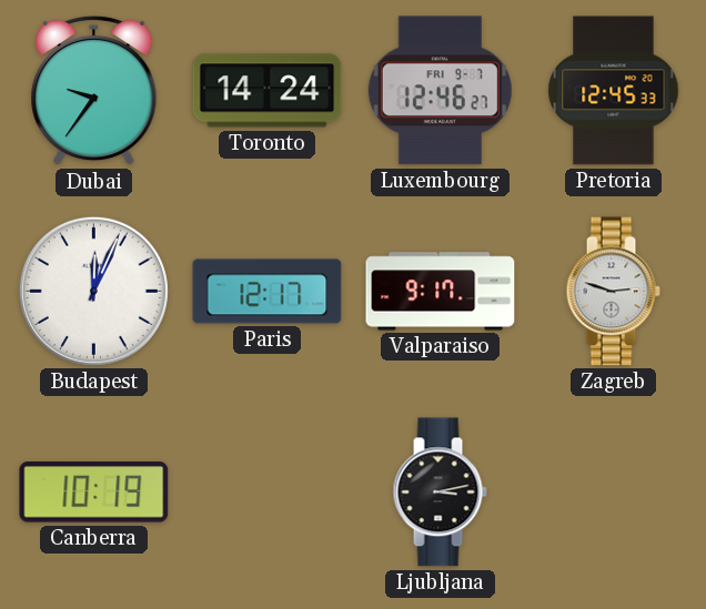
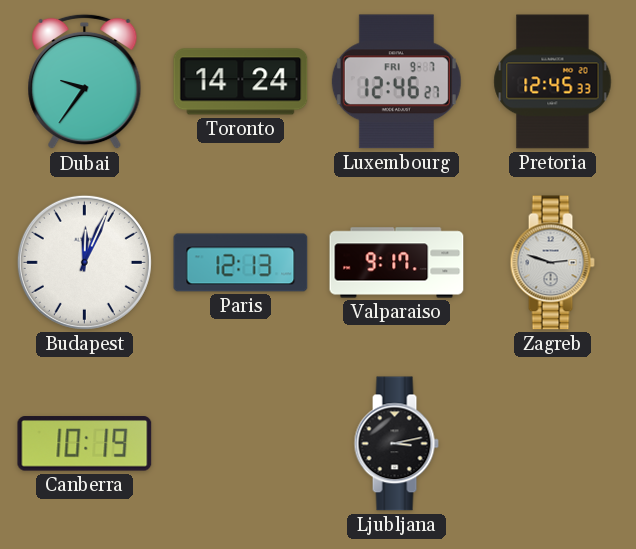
Paris: 12:17 -> 12:13
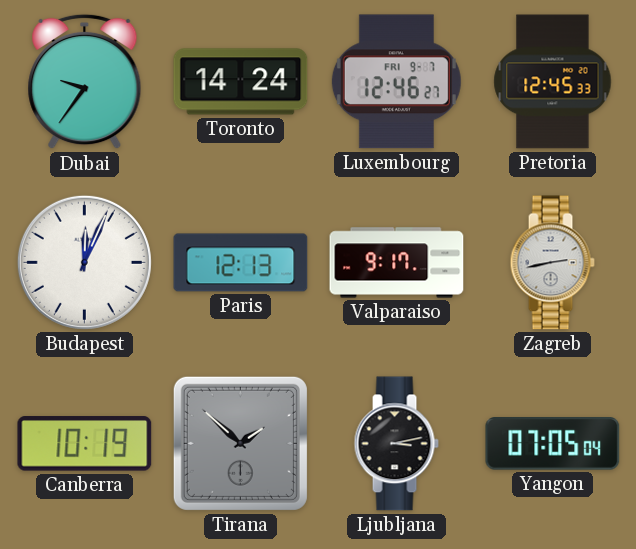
Zagreb: 2:48 -> 2:43
Tirana: none -> 1:52
Yangon: none -> 07:05
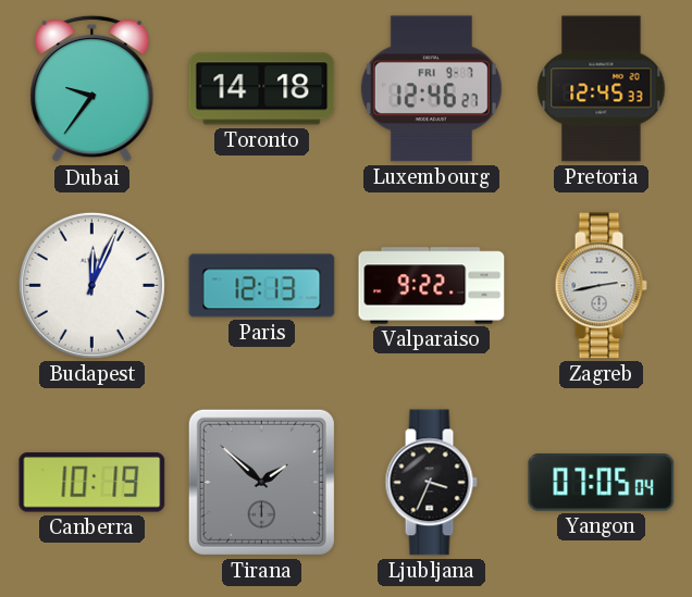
Toronto: 14:24 -> 14:18
Valparaiso: 9:17 -> 9:22
Ljubljana: 3:13 -> 3:34
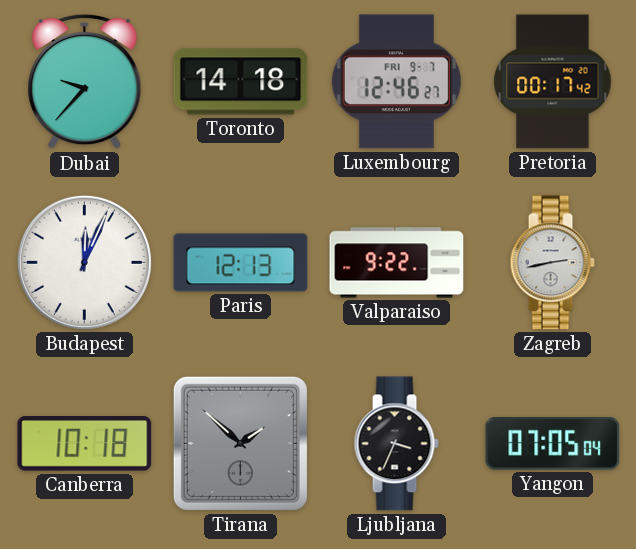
Dubai: 9:36 -> 9:37
Pretoria: 12:45 -> 00:17
Canberra: 10:19 -> 10:18
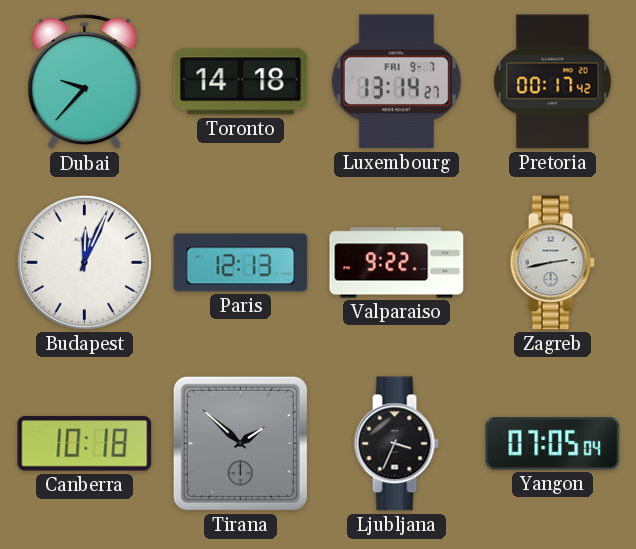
Luxembourg: 12:46 -> 13:14
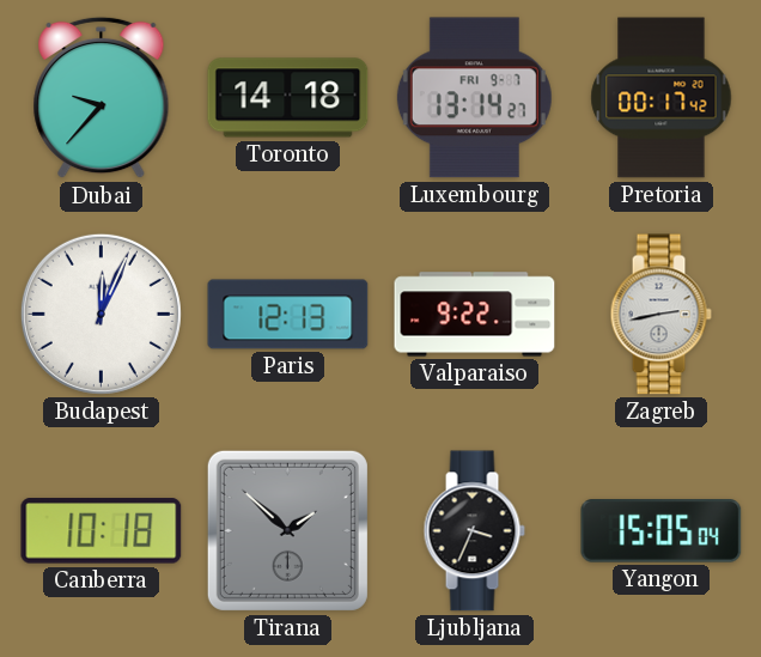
Yangon: 07:05 -> 15:05
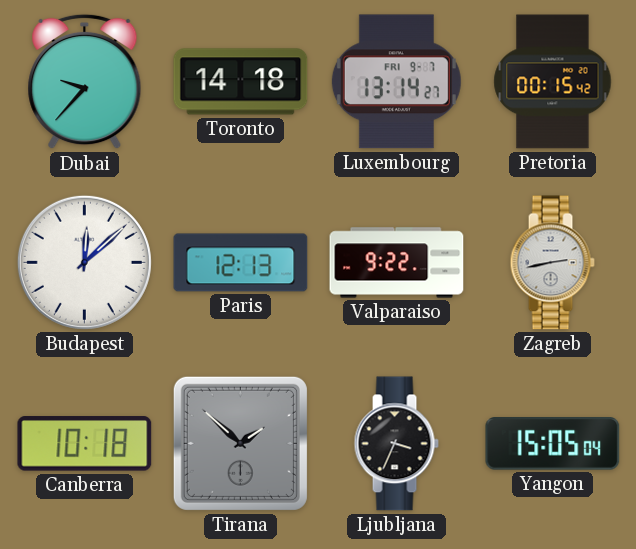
Pretoria: 00:17 -> 00:15
Budapest: 12:04 -> 12:08
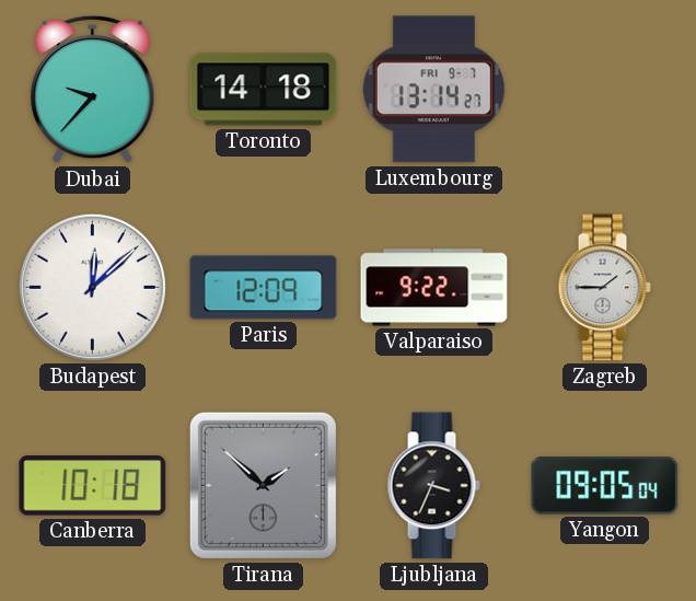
Pretoria: 00:15 -> none
Paris: 12:13 -> 12:09
Zagreb: 2:43 -> 1:45
Yangon: 15:05 -> 09:05
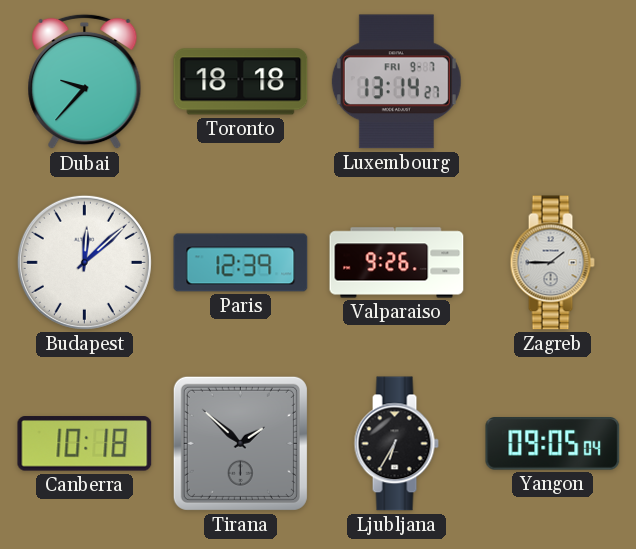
Toronto: 14:18 -> 18:18
Paris: 12:09 -> 12:39
Valparaiso: 9:22 -> 9:26
Ljubljana: 3:34 -> 6:35
